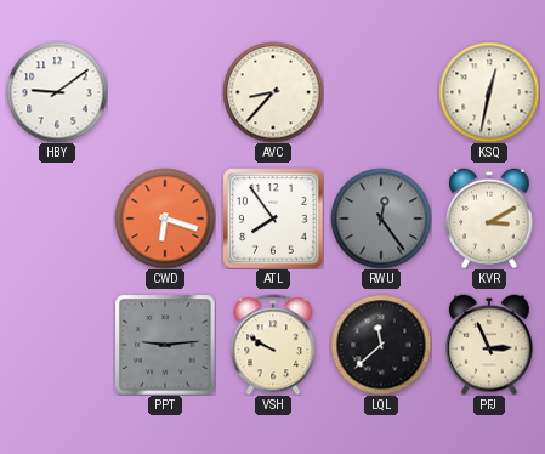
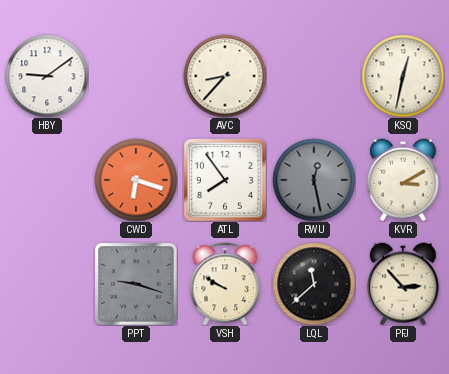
RWU: 12:24 -> 12:28
PPT: 9:14 -> 9:18
PFJ: 2:56 -> 2:53
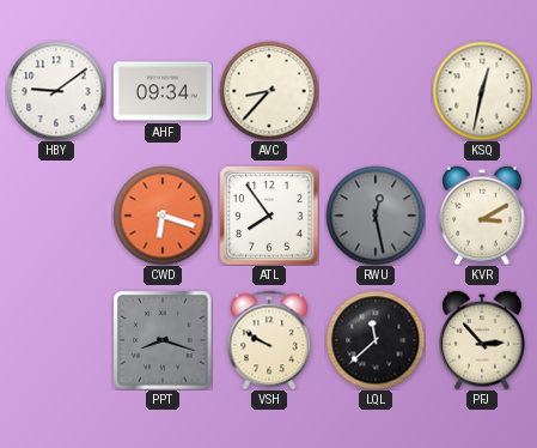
AHF: none -> 09:34
PPT: 9:18 -> 8:18
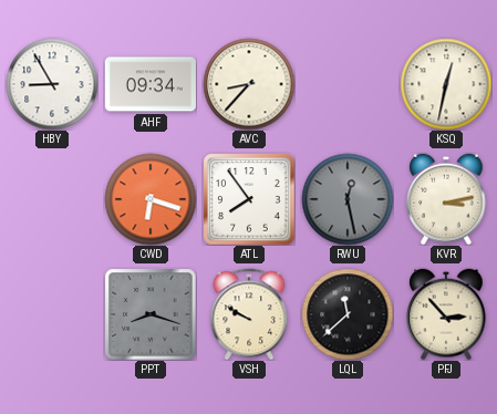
HBY: 9:09 -> 8:55
KVR: 3:10 -> 3:13
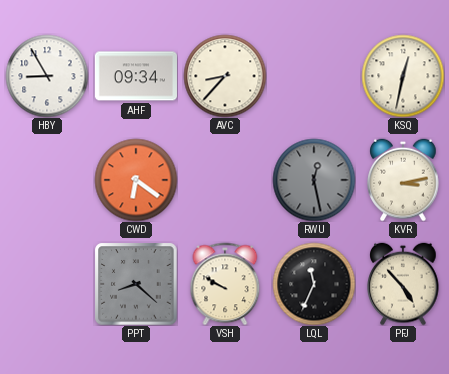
CWD: 6:18 -> 6:21
ATL: 7:54 -> none
PPT: 8:18 -> 8:22
LQL: 11:38 -> 11:34
PFJ: 2:53 -> 4:53
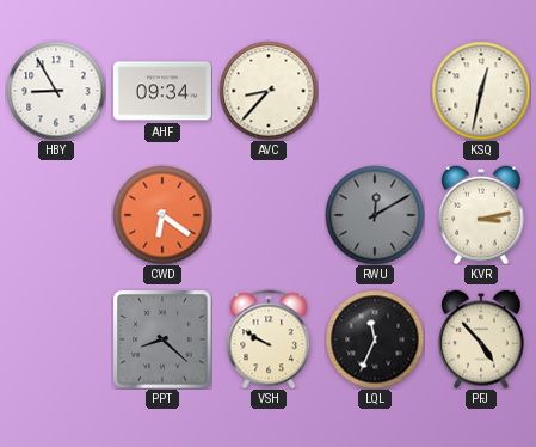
RWU: 12:28 -> 12:10
